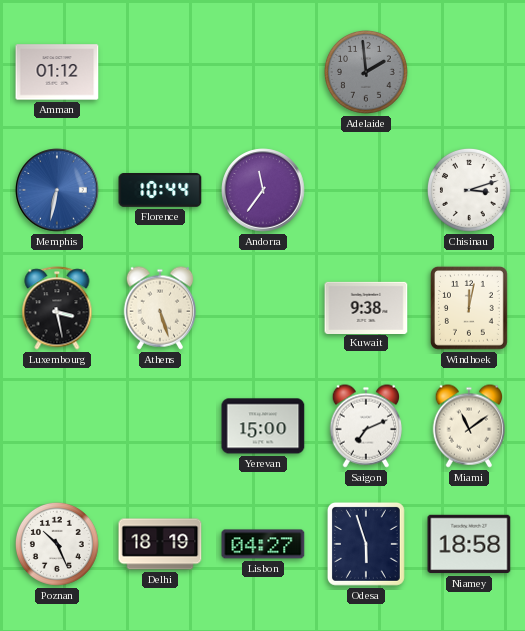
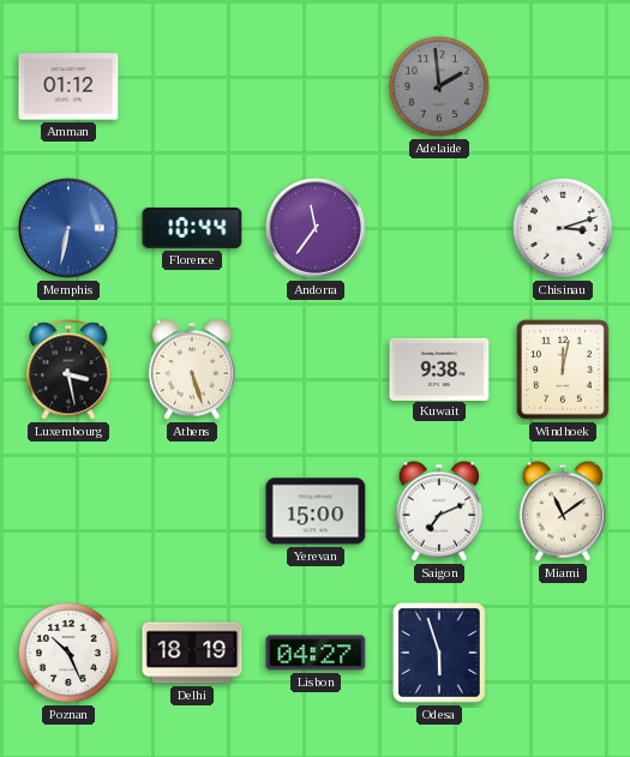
Niamey: 18:58 -> none
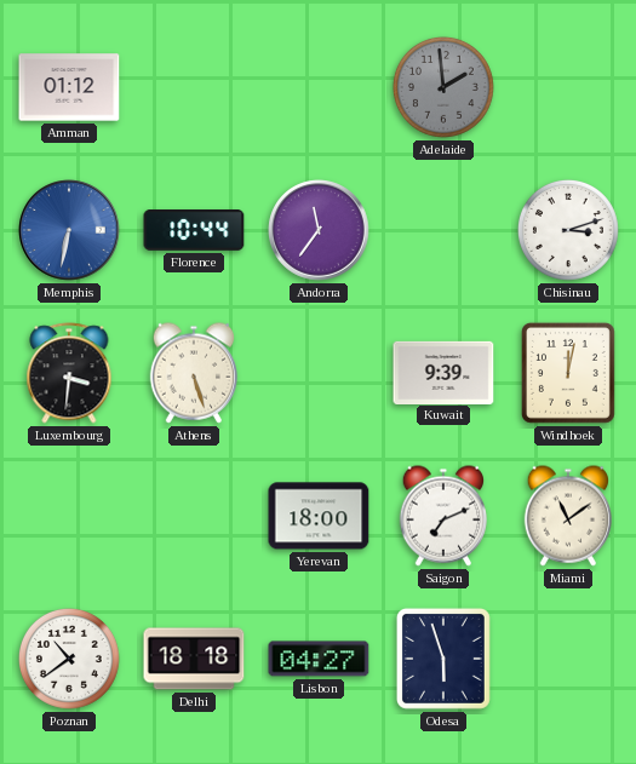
Luxembourg: 3:28 -> 3:31
Kuwait: 9:38 -> 9:39
Yerevan: 15:00 -> 18:00
Poznan: 10:26 -> 10:39
Delhi: 18:19 -> 18:18
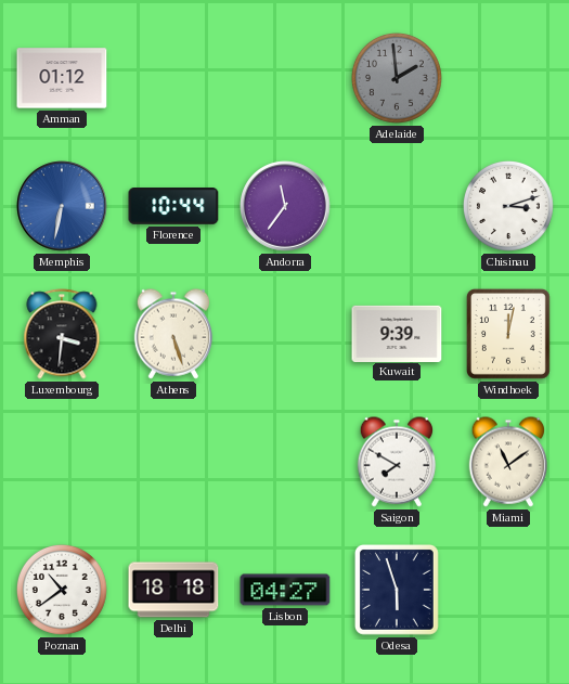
Yerevan: 18:00 -> none
Saigon: 7:11 -> 7:50
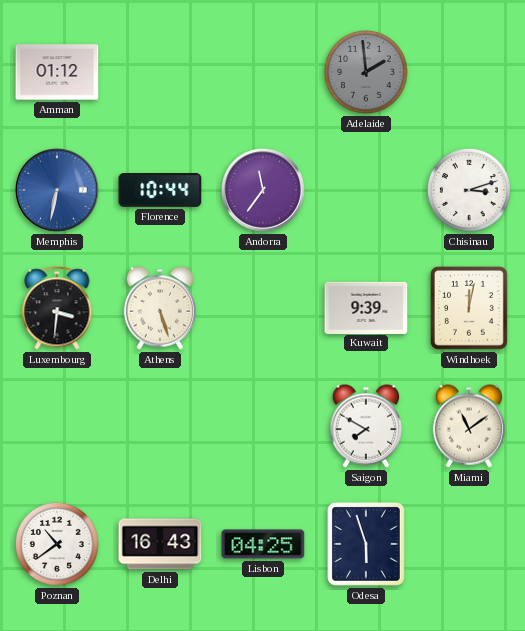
Delhi: 18:18 -> 16:43
Lisbon: 04:27 -> 04:25
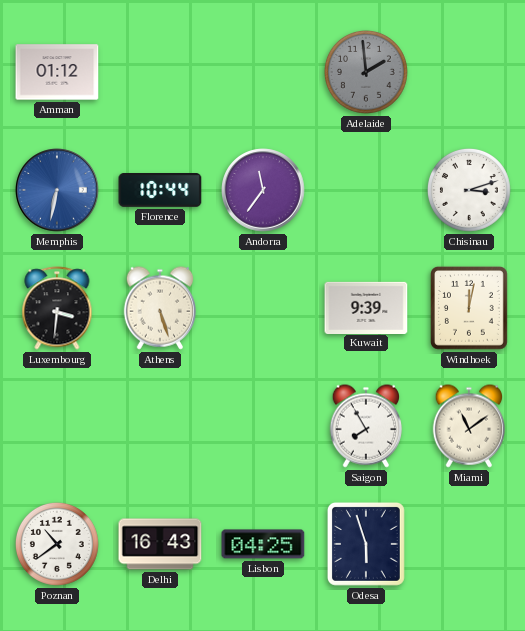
Saigon: 7:50 -> 7:55
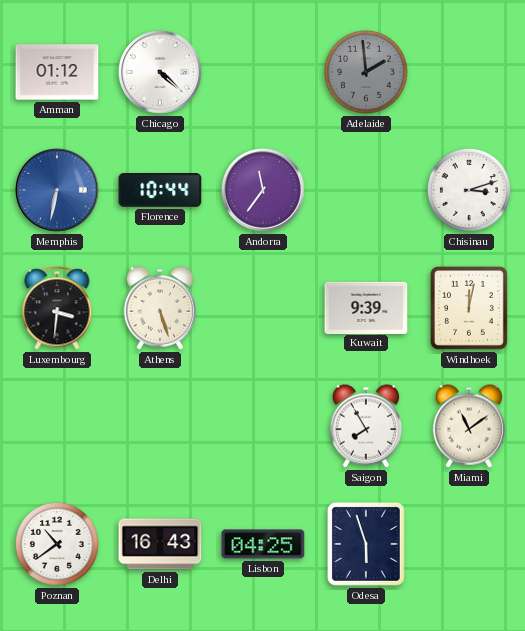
Chicago: none -> 4:22
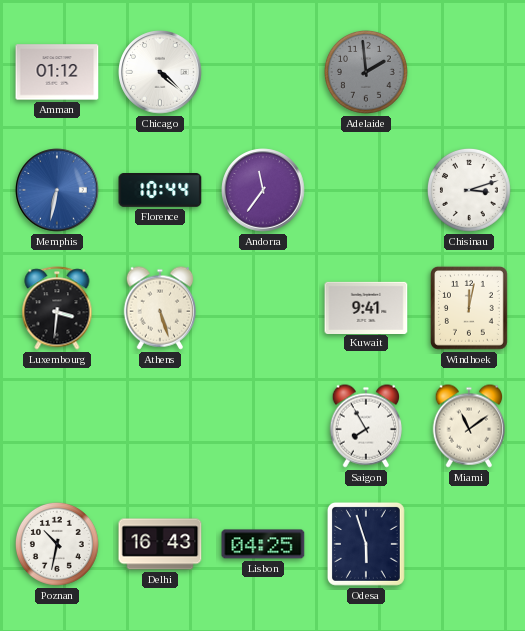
Kuwait: 9:39 -> 9:41
Poznan: 10:39 -> 10:32
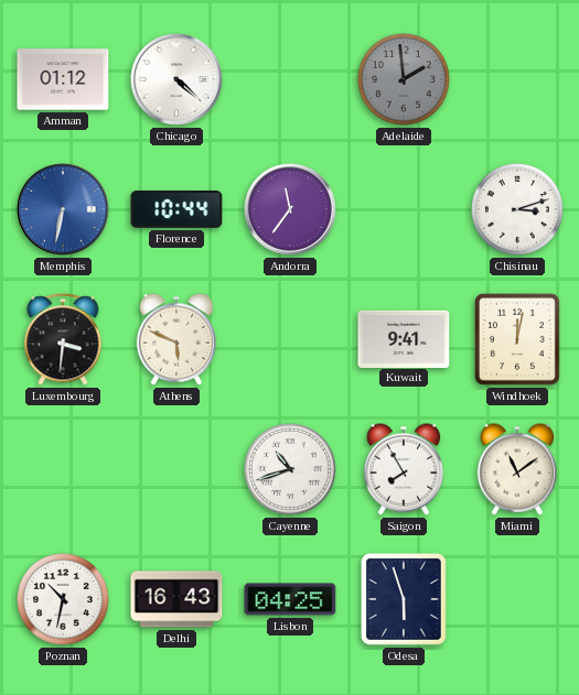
Athens: 5:27 -> 5:49
Cayenne: none -> 10:42
